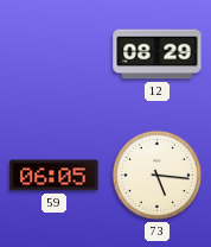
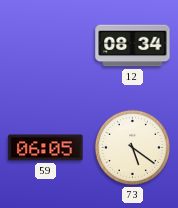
12: 08:29 -> 08:34
73: 5:16 -> 5:21
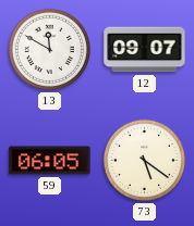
13: none -> 11:50
12: 08:34 -> 09:07
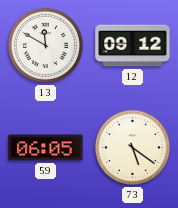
12: 09:07 -> 09:12
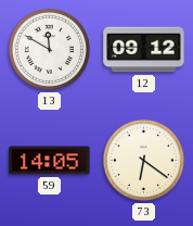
59: 06:05 -> 14:05
73: 5:21 -> 6:21
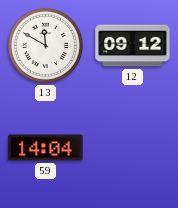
59: 14:05 -> 14:04
73: 6:21 -> none
